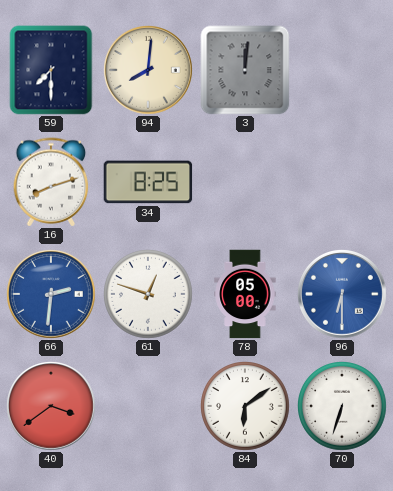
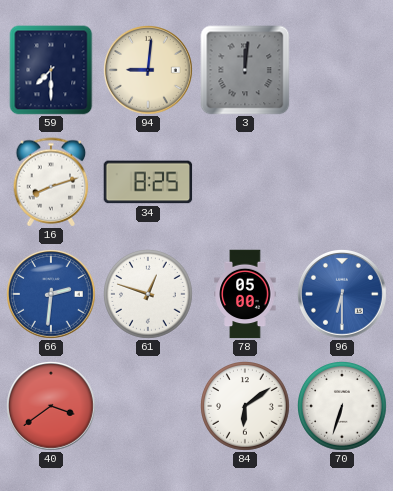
94: 8:01 -> 9:01
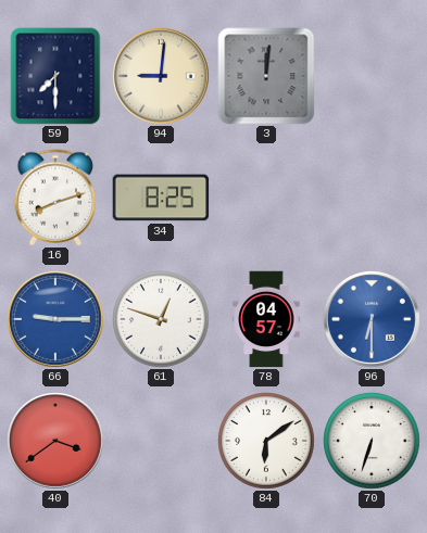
66: 2:31 -> 9:15
78: 05:00 -> 04:57
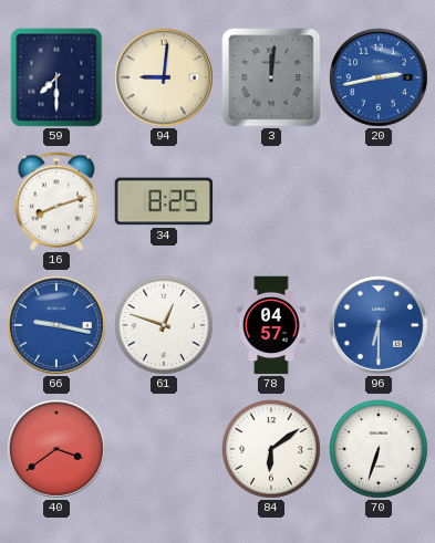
20: none -> 2:43
66: 9:15 -> 9:17
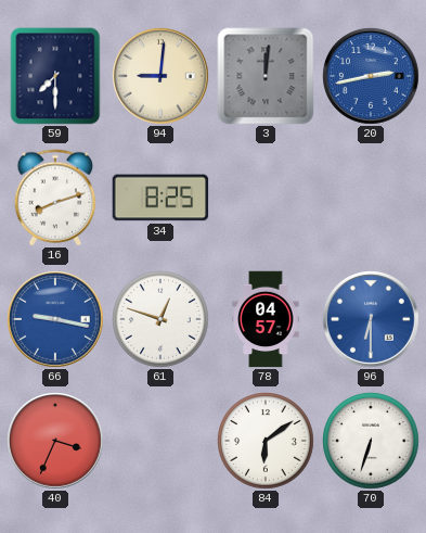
40: 3:39 -> 3:34
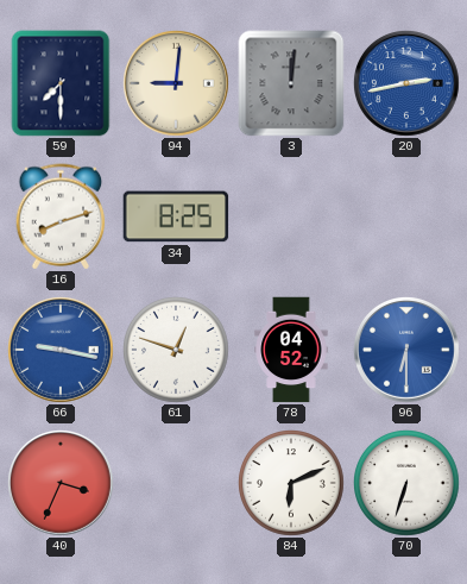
78: 04:57 -> 04:52
84: 6:09 -> 6:11
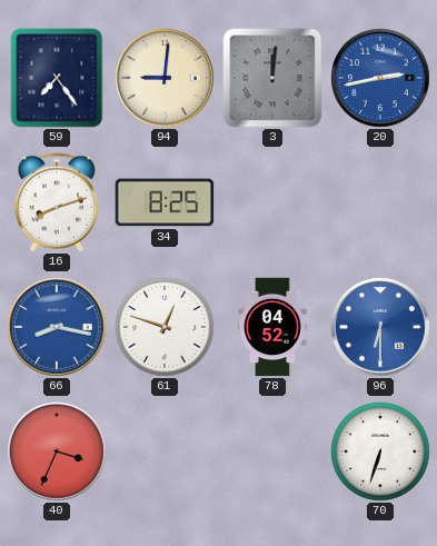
59: 7:30 -> 7:24
66: 9:17 -> 8:17
84: 6:11 -> none
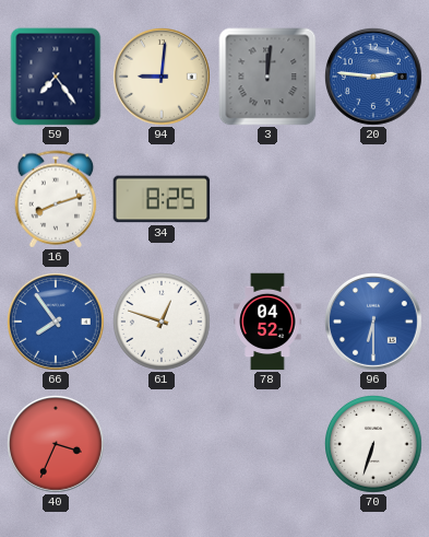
20: 2:43 -> 2:46
66: 8:17 -> 7:54
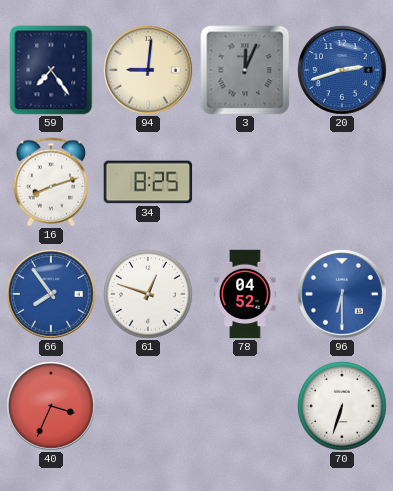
3: 12:01 -> 12:04
20: 2:46 -> 2:42
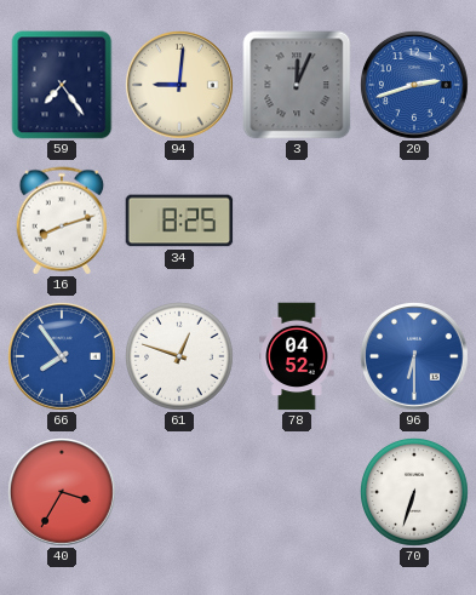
40: 3:34 -> 3:35
